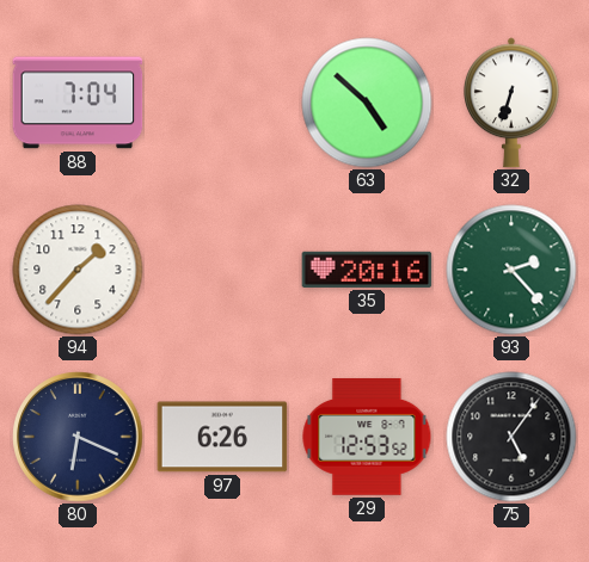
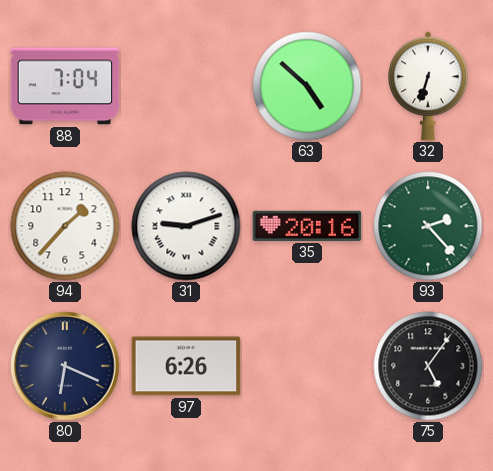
31: none -> 9:12
29: 12:53 -> none
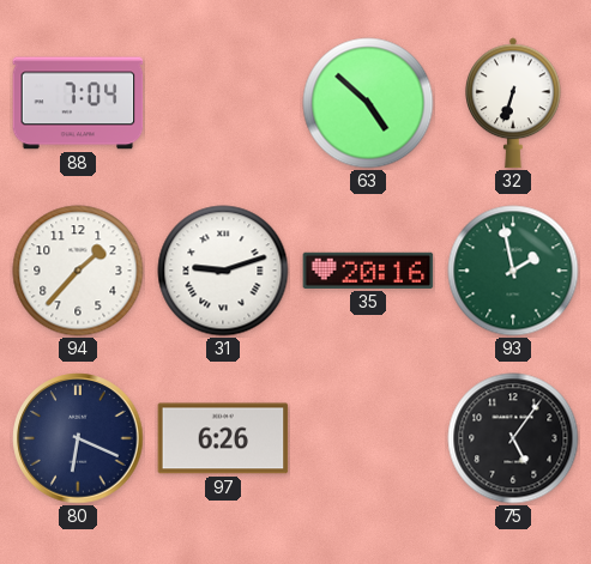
93: 2:23 -> 1:58
